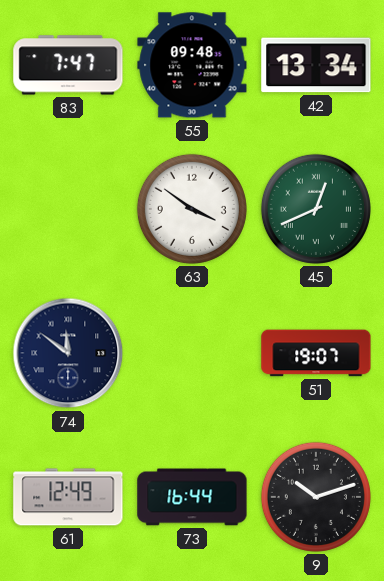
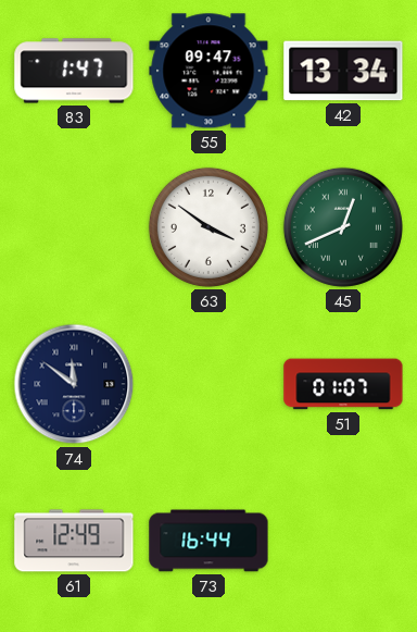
83: 7:47 -> 1:47
55: 09:48 -> 09:47
51: 19:07 -> 01:07
9: 10:12 -> none
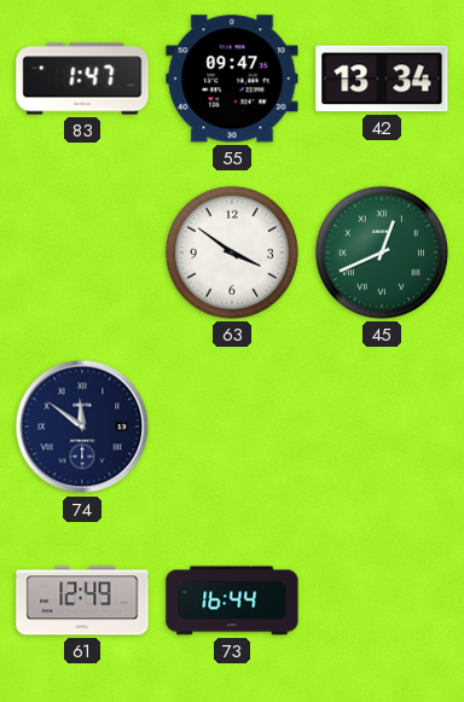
51: 01:07 -> none
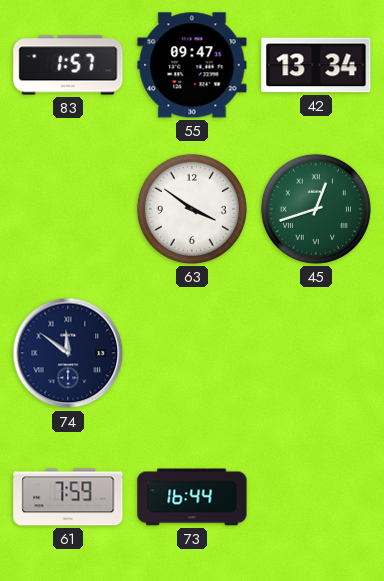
83: 1:47 -> 1:57
45: 12:41 -> 12:42
61: 12:49 -> 7:59
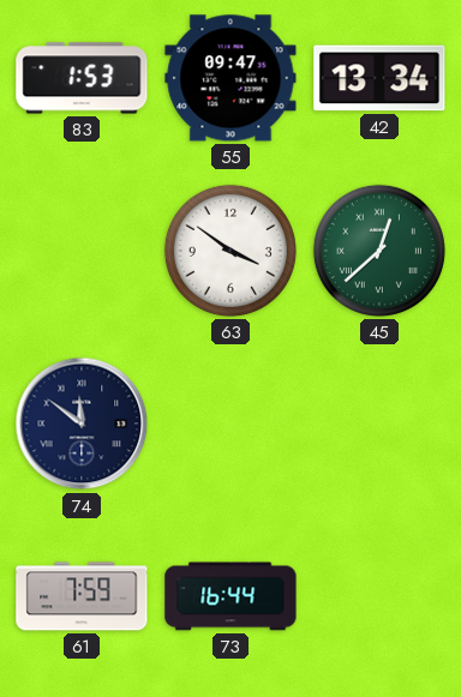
83: 1:57 -> 1:53
45: 12:42 -> 12:38
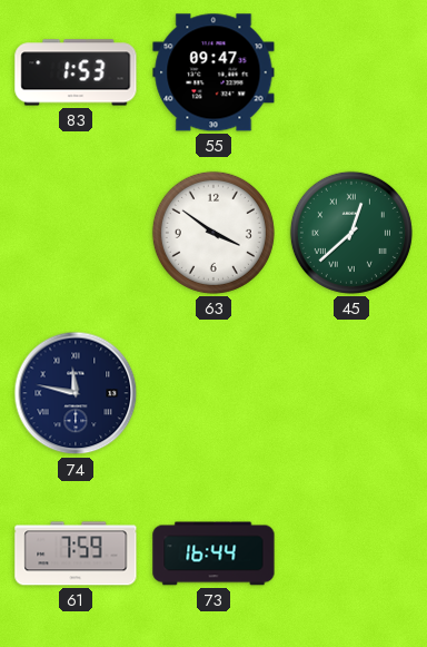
42: 13:34 -> none
74: 11:51 -> 11:47
